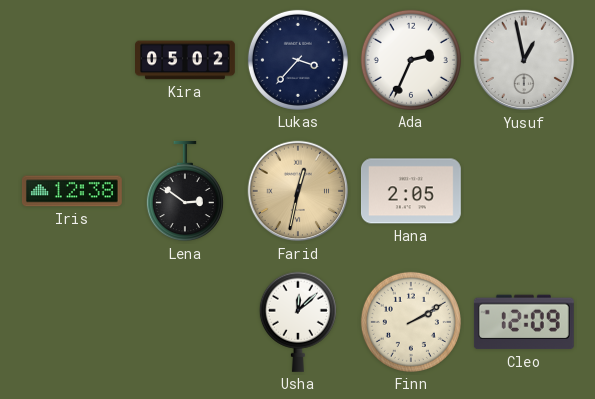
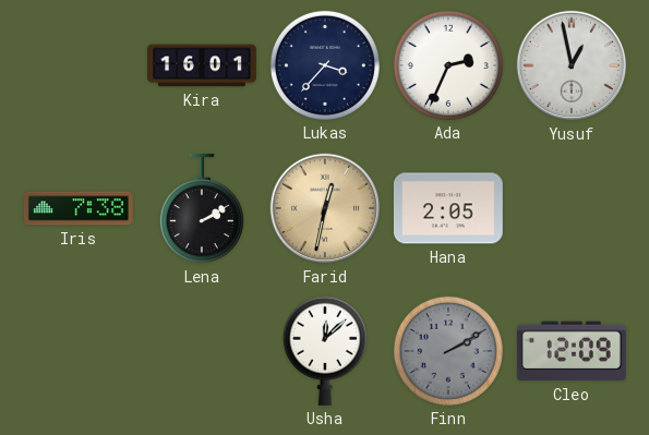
Kira: 05:02 -> 16:01
Iris: 12:38 -> 7:38
Lena: 2:51 -> 2:10
Finn dial: cream -> grey
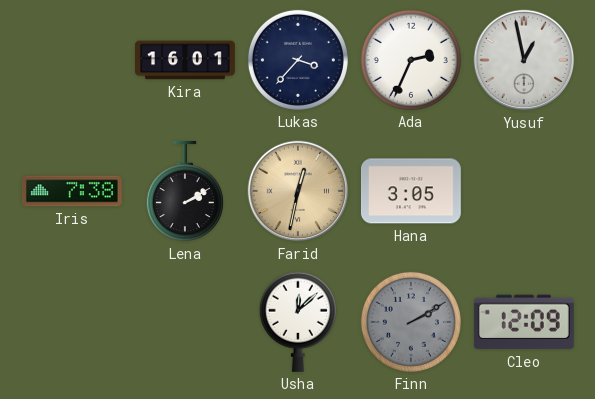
Hana: 2:05 -> 3:05
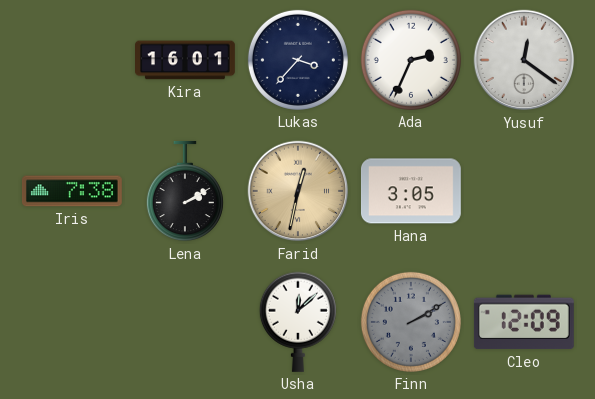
Yusuf: 12:58 -> 12:21
